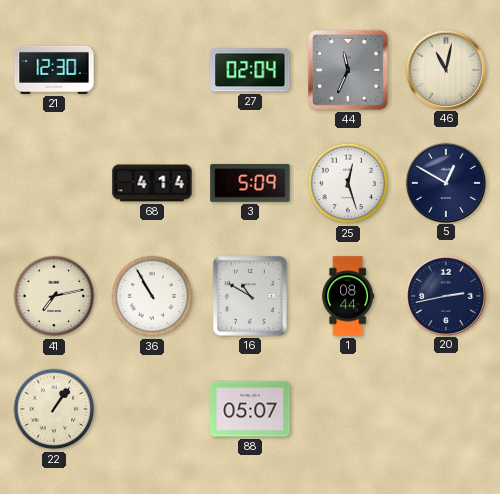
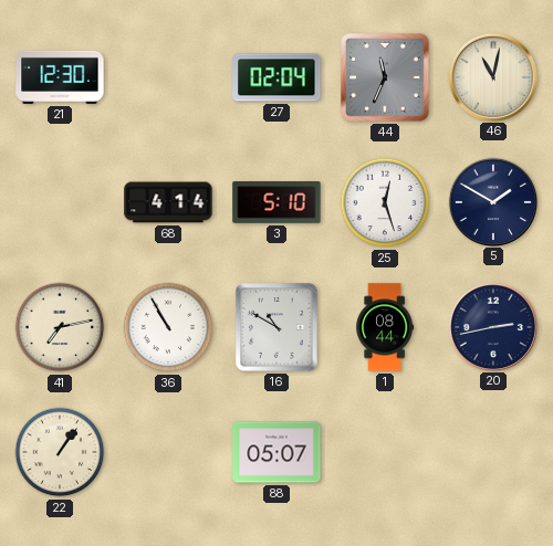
3: 5:09 -> 5:10
5: 12:50 -> 1:50
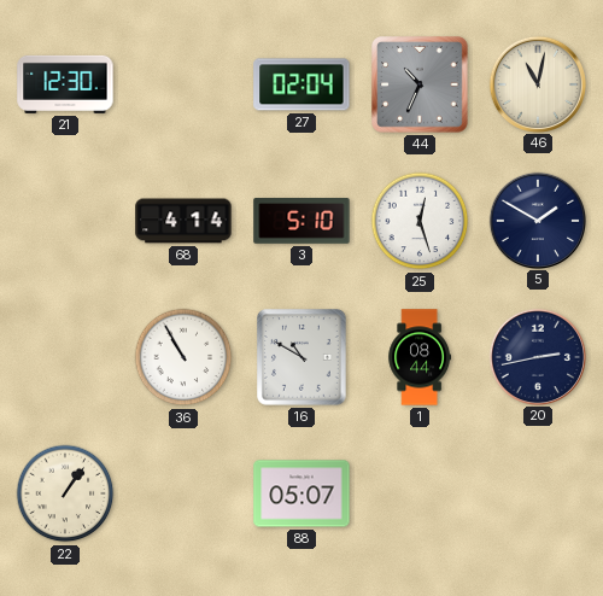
44: 11:34 -> 10:34
41: 7:13 -> none
